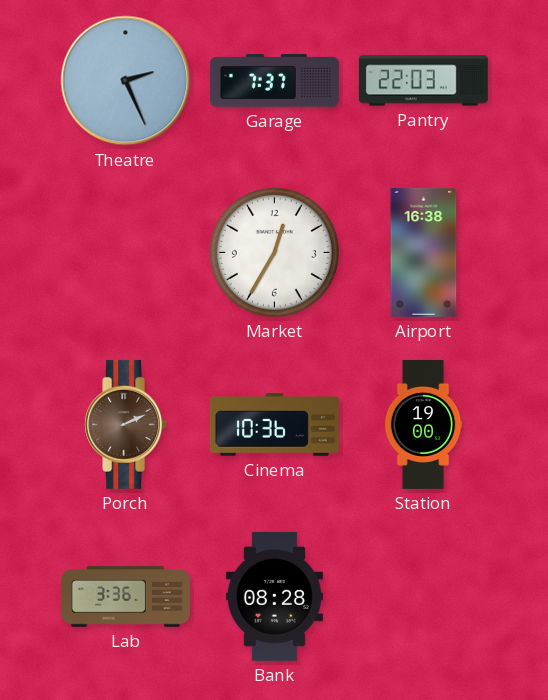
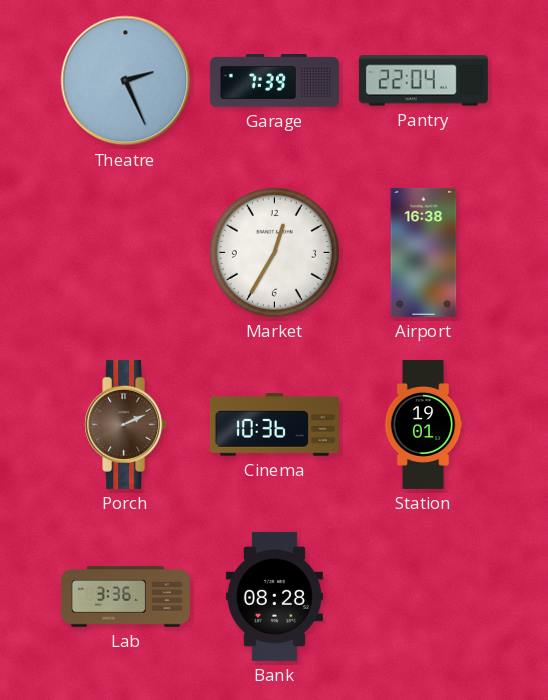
Garage: 7:37 -> 7:39
Pantry: 22:03 -> 22:04
Station: 19:00 -> 19:01
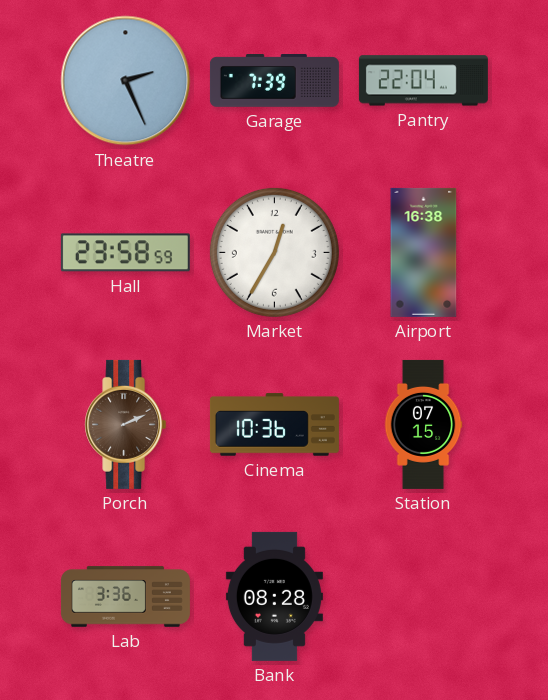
Hall: none -> 23:58
Station: 19:01 -> 07:15
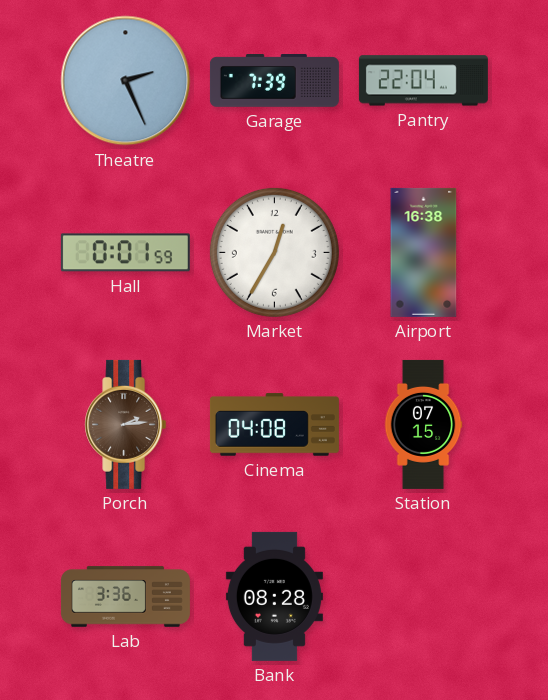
Hall: 23:58 -> 0:01
Porch: 2:11 -> 2:14
Cinema: 10:36 -> 04:08
